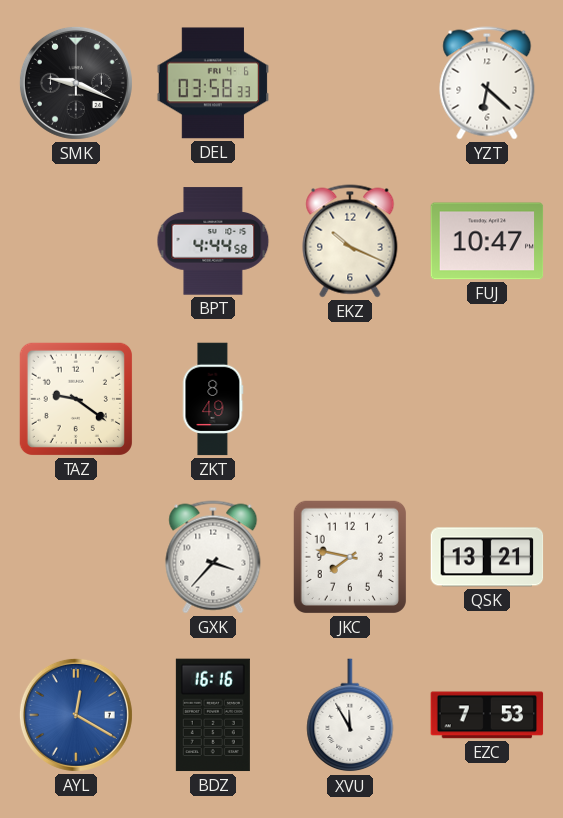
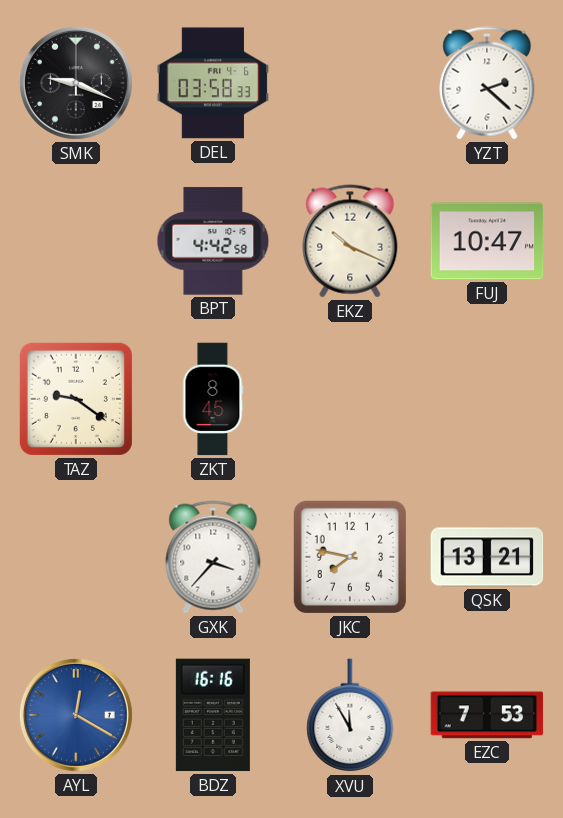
YZT: 6:22 -> 2:22
BPT: 4:44 -> 4:42
ZKT: 8:49 -> 8:45
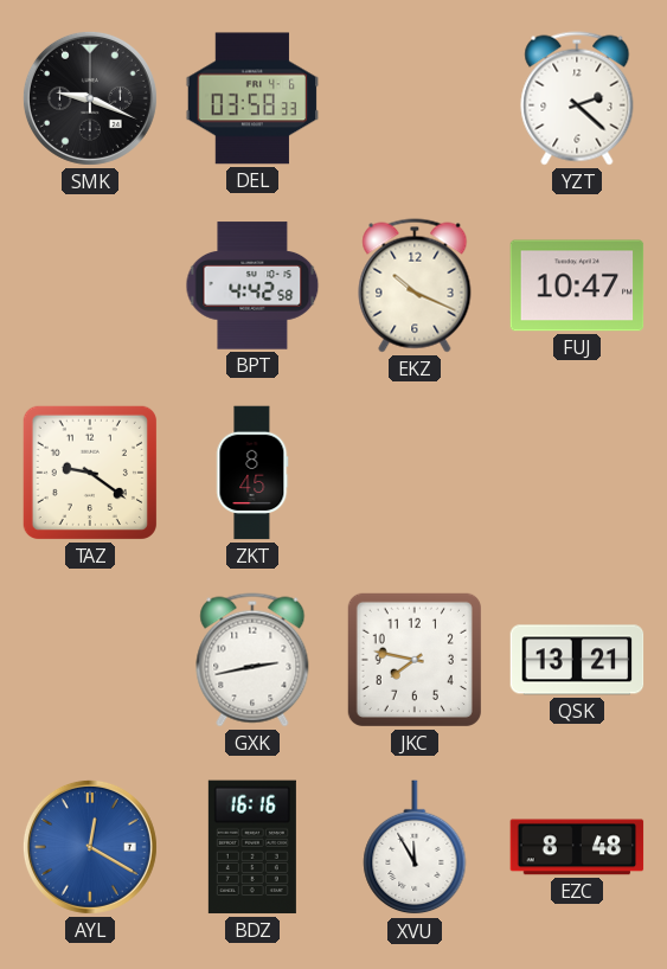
GXK: 3:37 -> 2:43
EZC: 7:53 -> 8:48
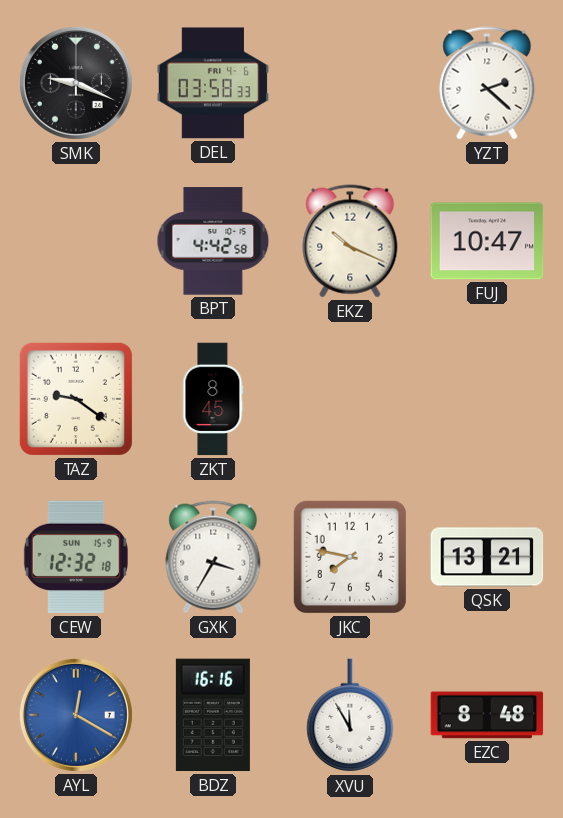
CEW: none -> 12:32
GXK: 2:43 -> 3:35
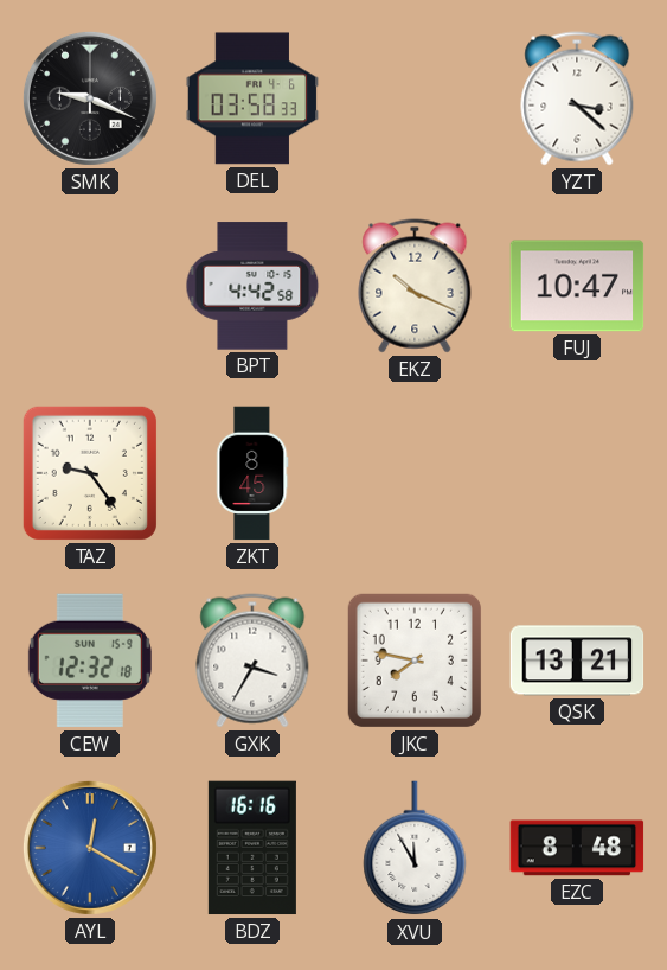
YZT: 2:22 -> 3:22
TAZ: 9:21 -> 9:24
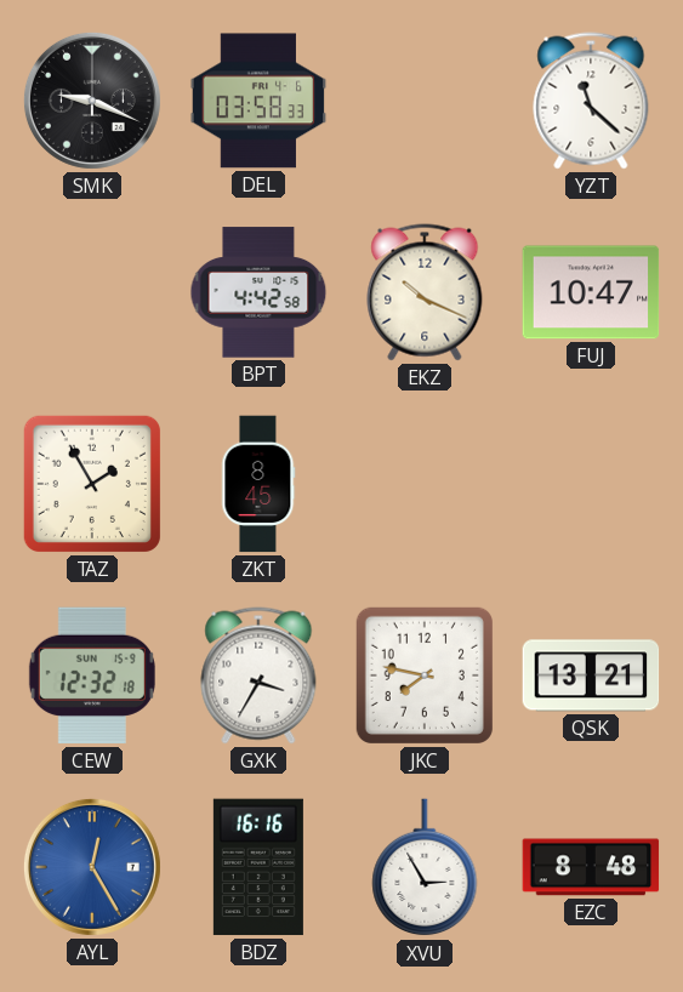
YZT: 3:22 -> 11:22
TAZ: 9:24 -> 1:55
AYL: 12:20 -> 12:25
XVU: 11:55 -> 2:55
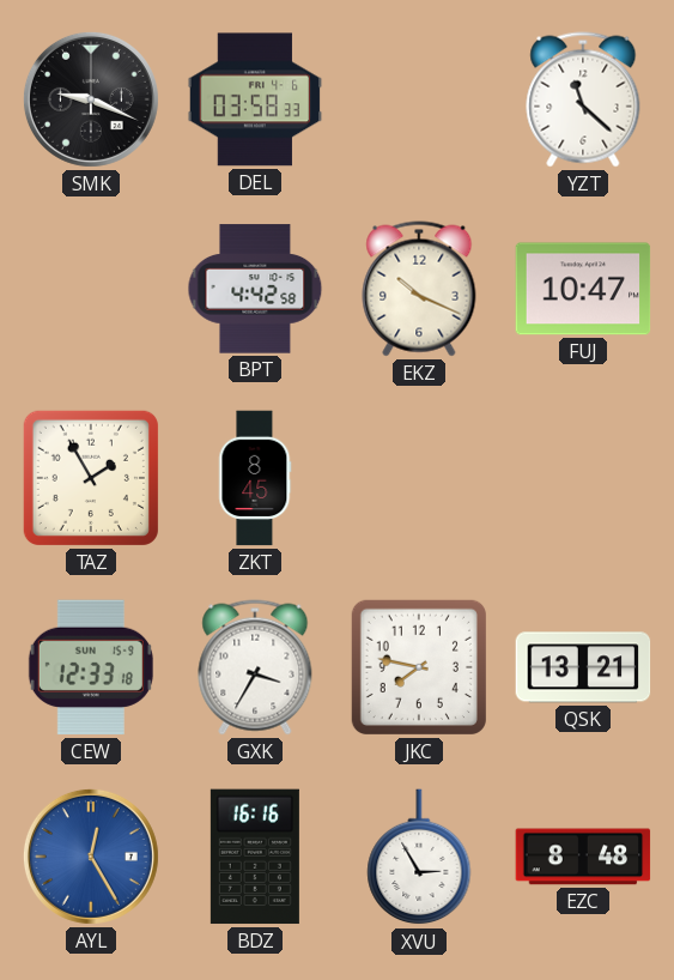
CEW: 12:32 -> 12:33
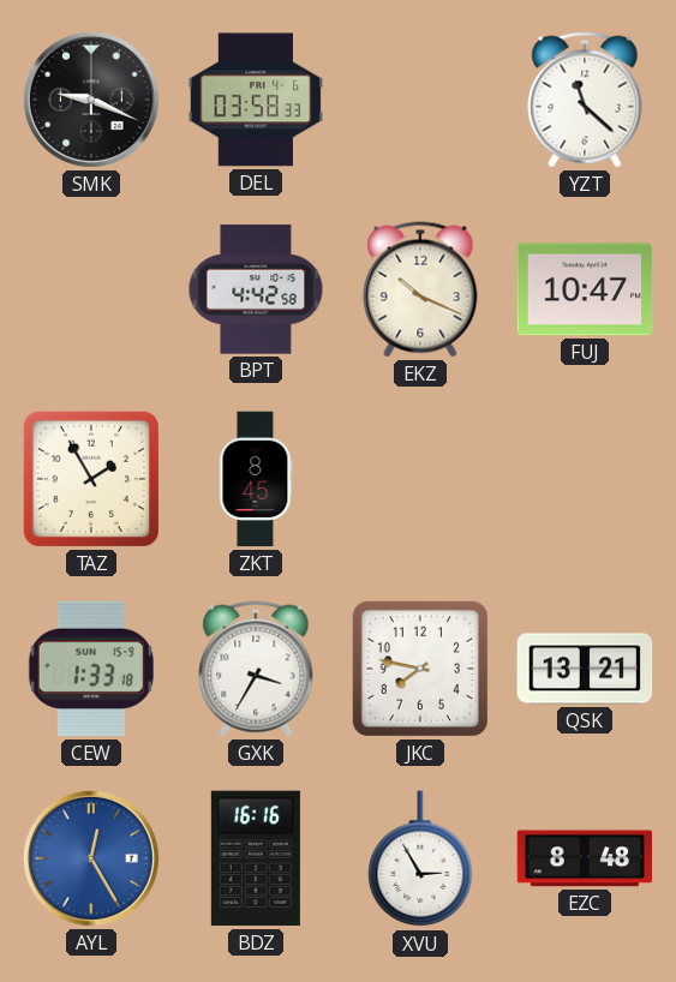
CEW: 12:33 -> 1:33
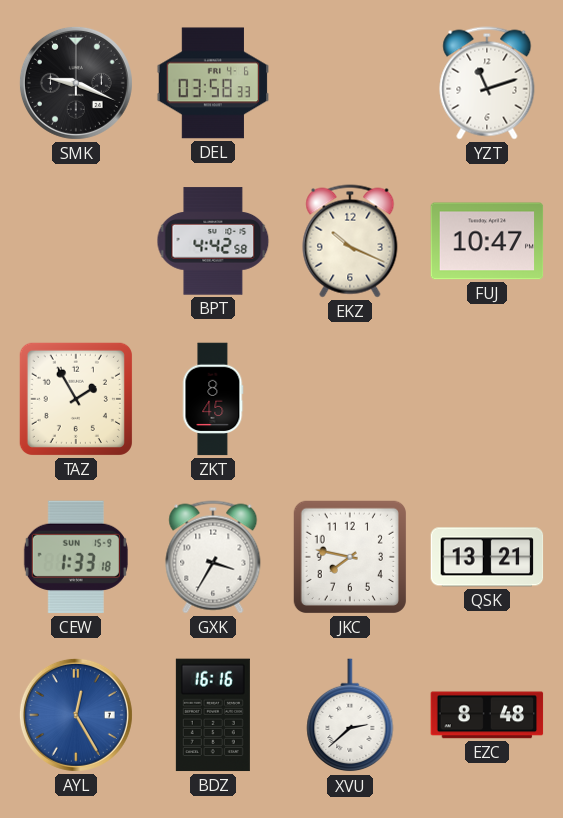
YZT: 11:22 -> 11:12
XVU: 2:55 -> 2:38
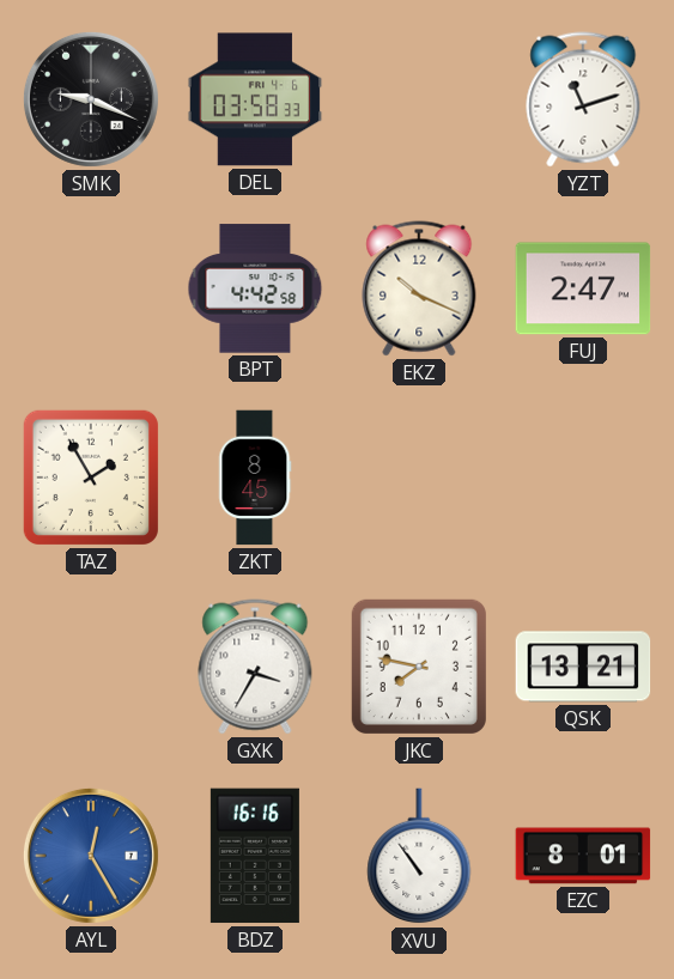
FUJ: 10:47 -> 2:47
CEW: 1:33 -> none
XVU: 2:38 -> 10:54
EZC: 8:48 -> 8:01
